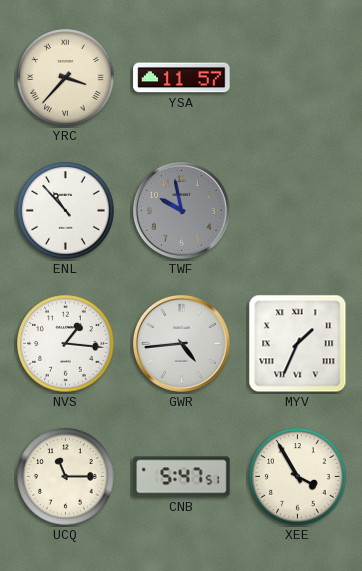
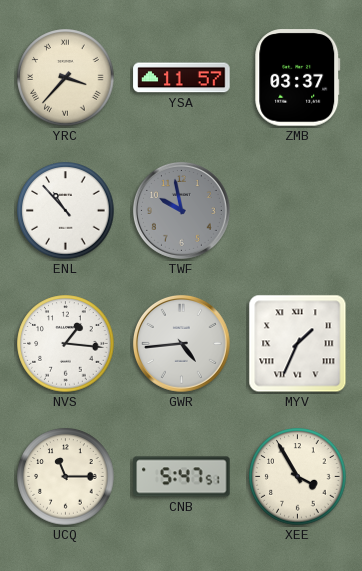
ZMB: none -> 03:37
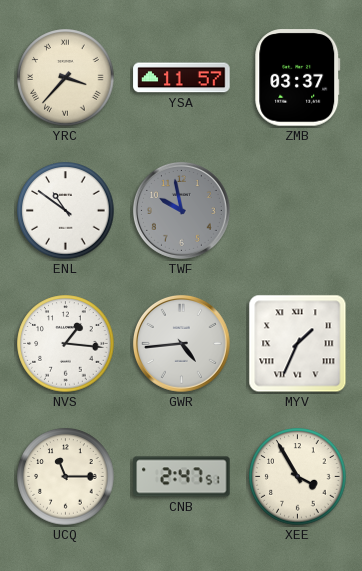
ENL: 10:53 -> 10:51
CNB: 5:47 -> 2:47
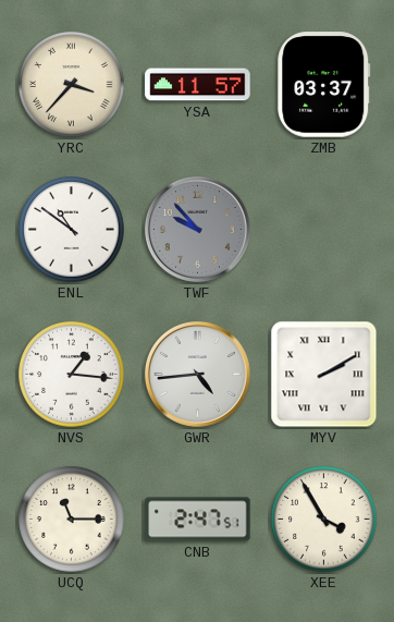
TWF: 9:58 -> 9:53
MYV: 1:34 -> 2:10
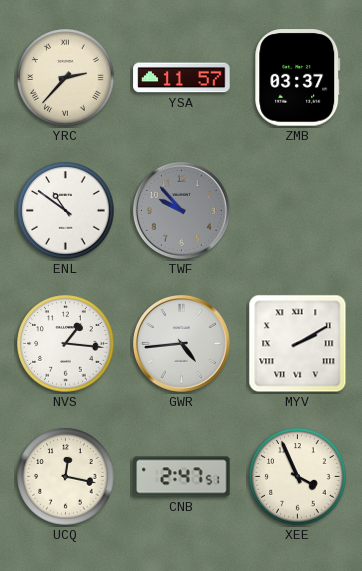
YRC: 3:37 -> 2:37
UCQ: 11:15 -> 12:17
XEE: 3:55 -> 3:56
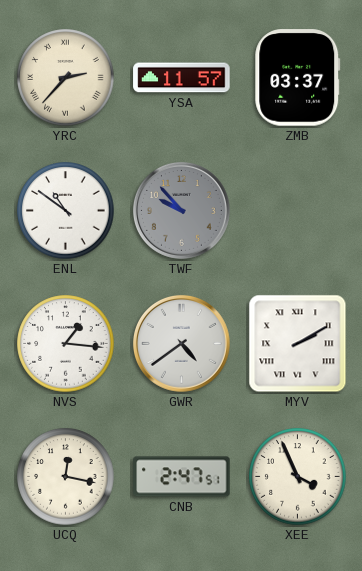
GWR: 4:44 -> 4:39
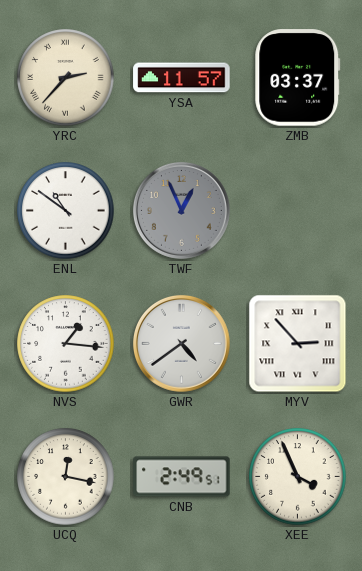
TWF: 9:53 -> 12:56
MYV: 2:10 -> 2:53
CNB: 2:47 -> 2:49
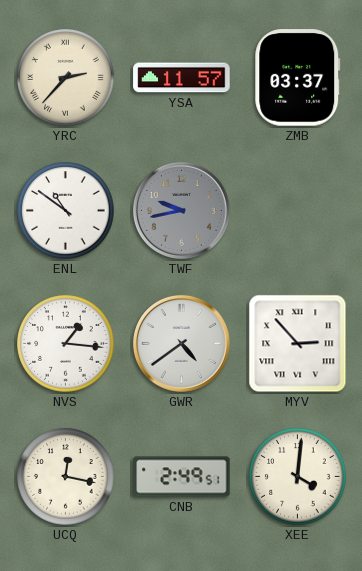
TWF: 12:56 -> 9:43
XEE: 3:56 -> 4:01
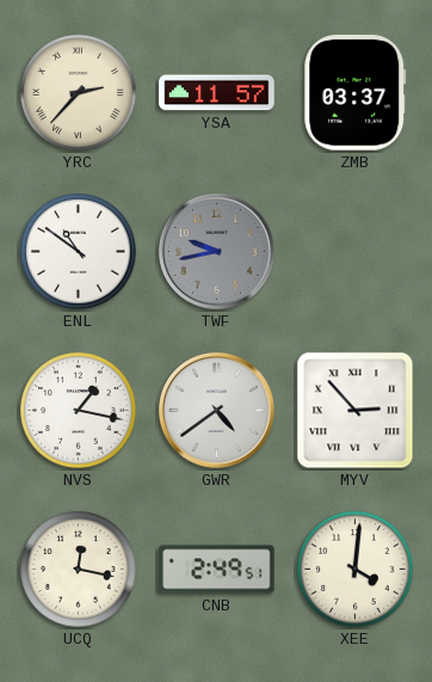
NVS: 1:16 -> 1:17
